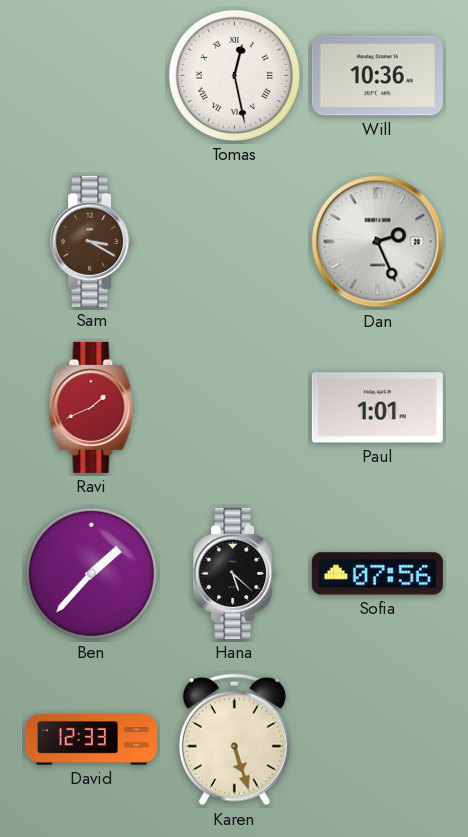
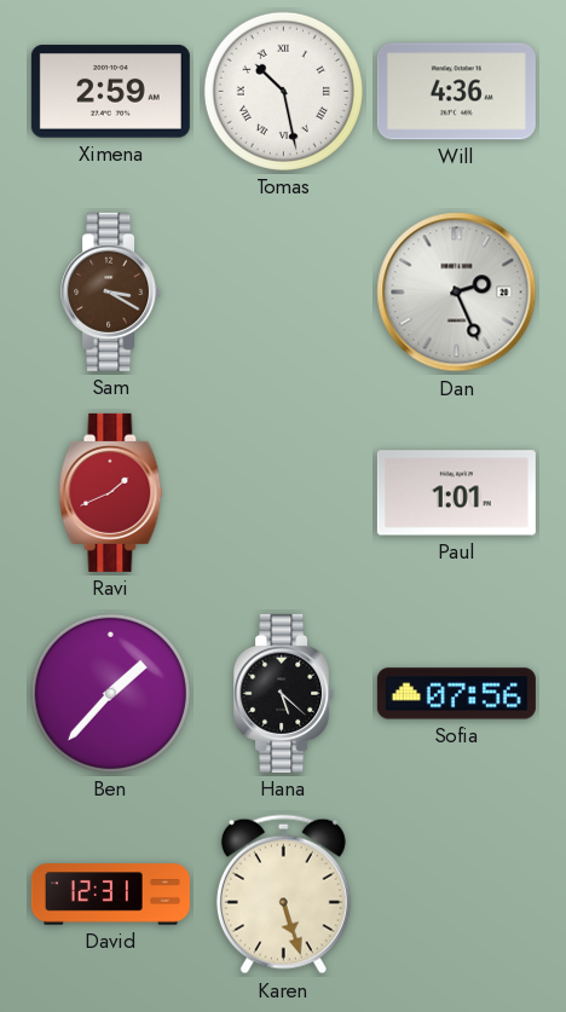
Ximena: none -> 2:59
Tomas: 12:28 -> 10:28
Will: 10:36 -> 4:36
David: 12:33 -> 12:31
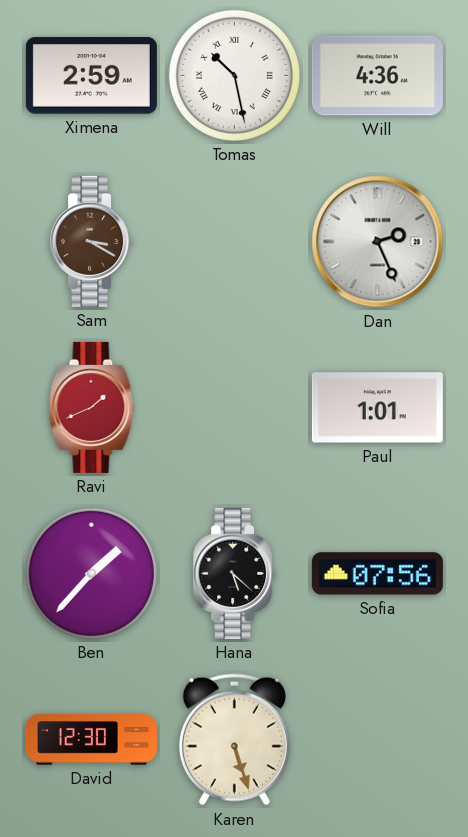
David: 12:31 -> 12:30
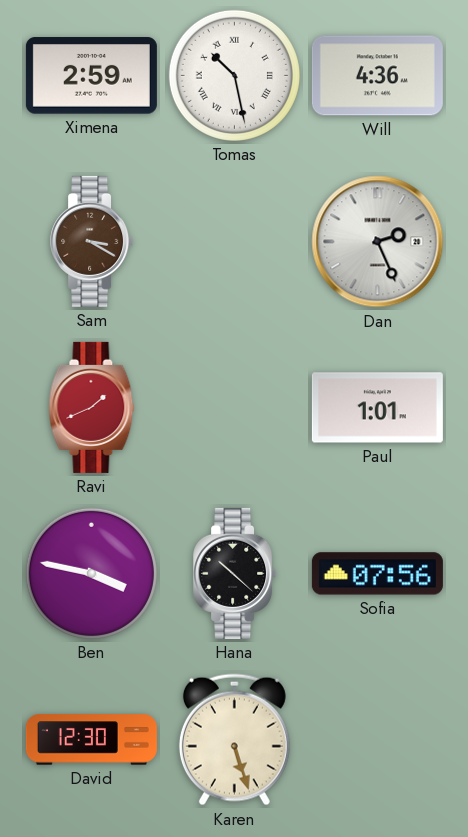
Ben: 1:37 -> 3:47
Hana: 5:22 -> 10:22
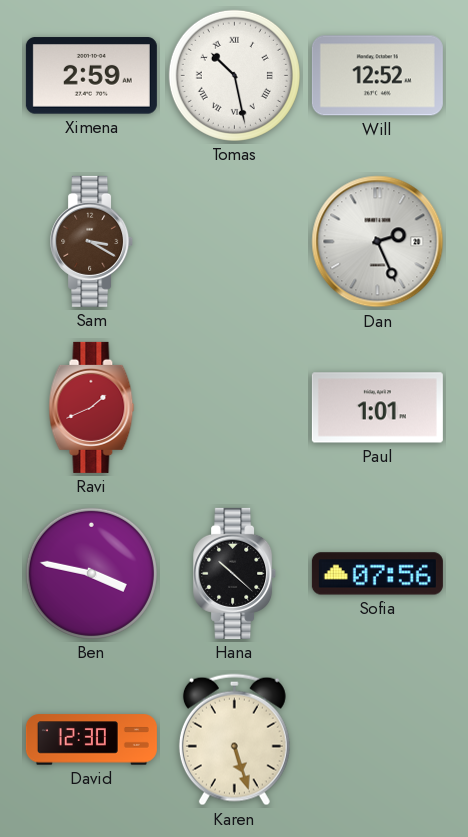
Will: 4:36 -> 12:52
